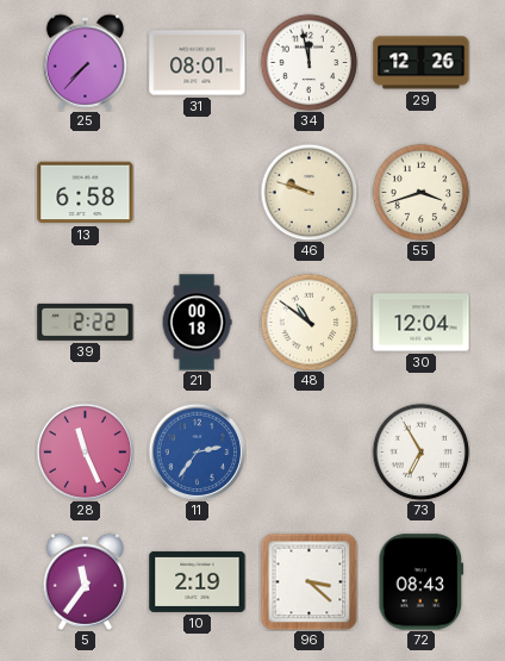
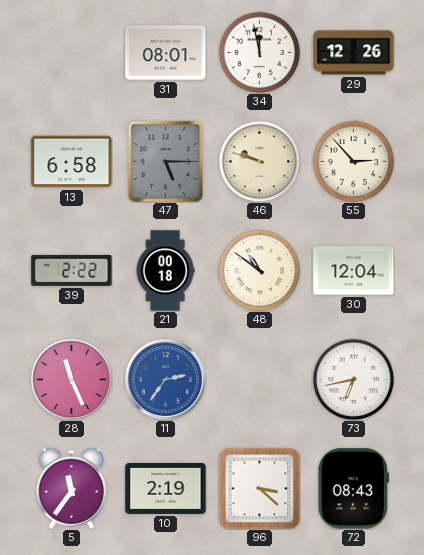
25: 7:37 -> none
47: none -> 5:15
55: 3:42 -> 2:53
73: 6:55 -> 6:43
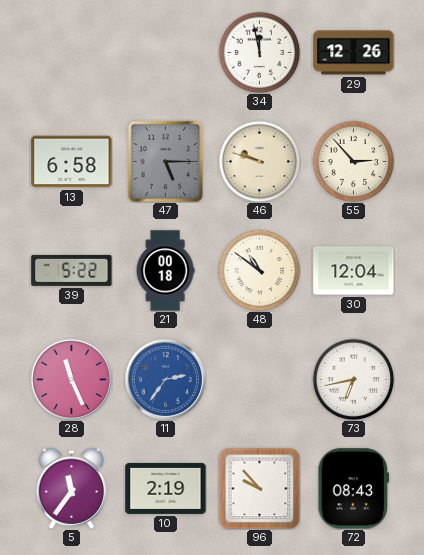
31: 08:01 -> none
39: 2:22 -> 5:22
96: 3:22 -> 9:53
